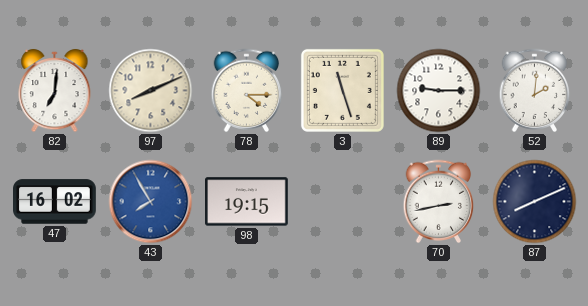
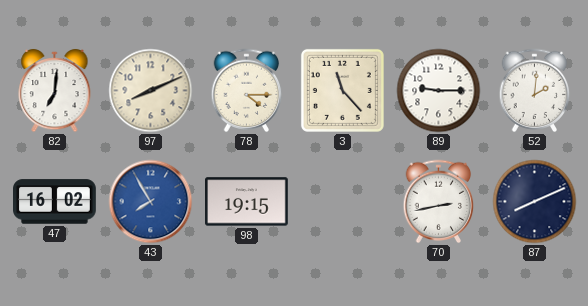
3: 11:27 -> 11:23
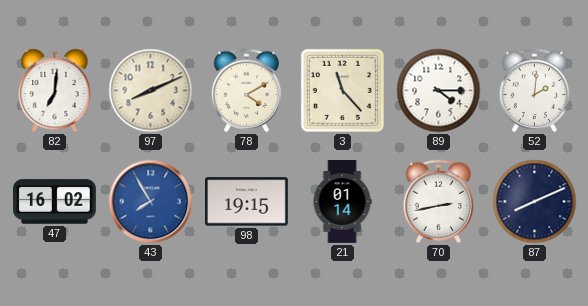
78: 4:15 -> 4:10
89: 9:15 -> 4:15
21: none -> 01:14
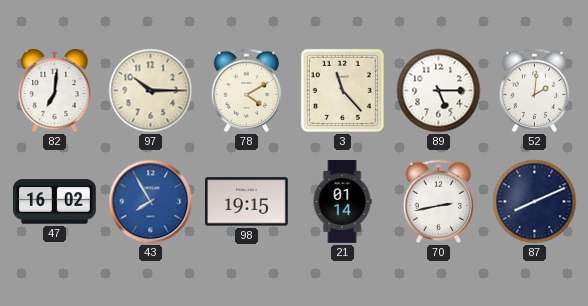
97: 8:11 -> 10:15
89: 4:15 -> 5:15
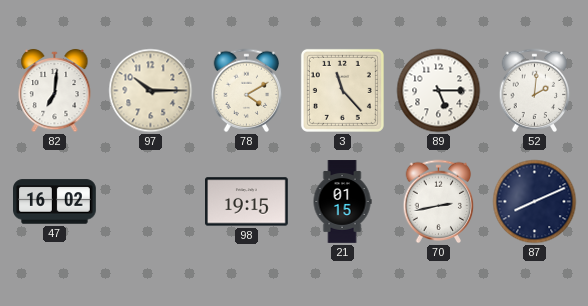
43: 7:55 -> none
21: 01:14 -> 01:15
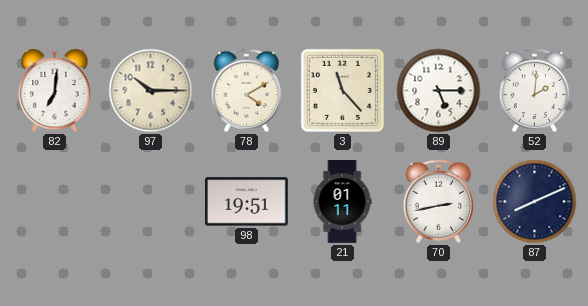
47: 16:02 -> none
98: 19:15 -> 19:51
21: 01:15 -> 01:11
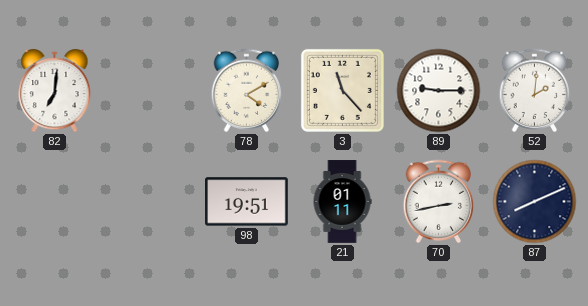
97: 10:15 -> none
89: 5:15 -> 9:15
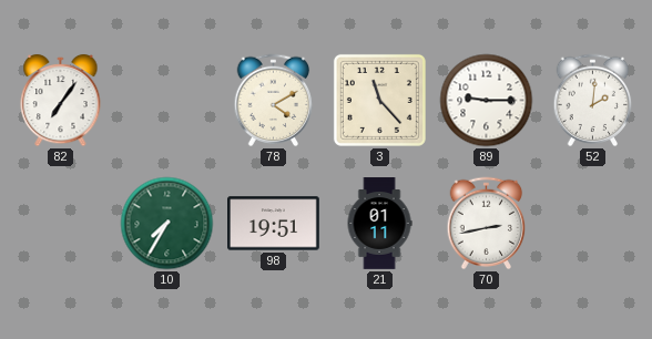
82: 7:01 -> 7:06
10: none -> 7:35
87: 8:11 -> none
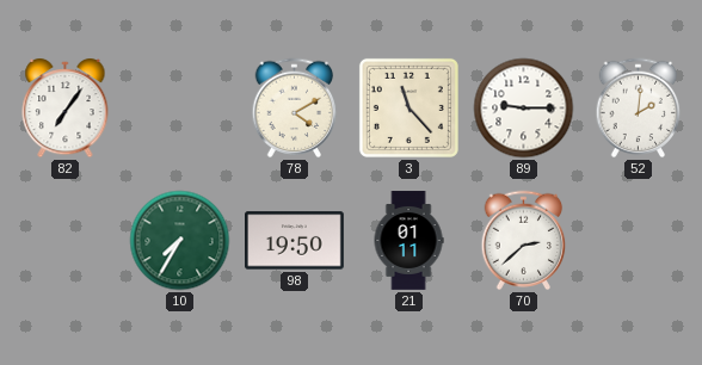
98: 19:51 -> 19:50
70: 2:43 -> 2:38
